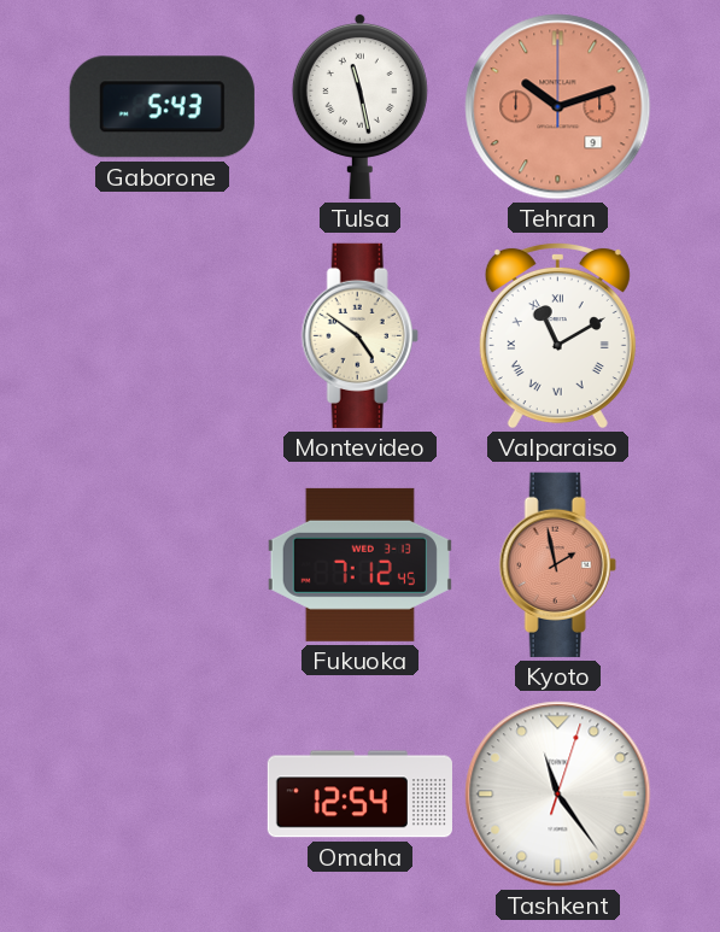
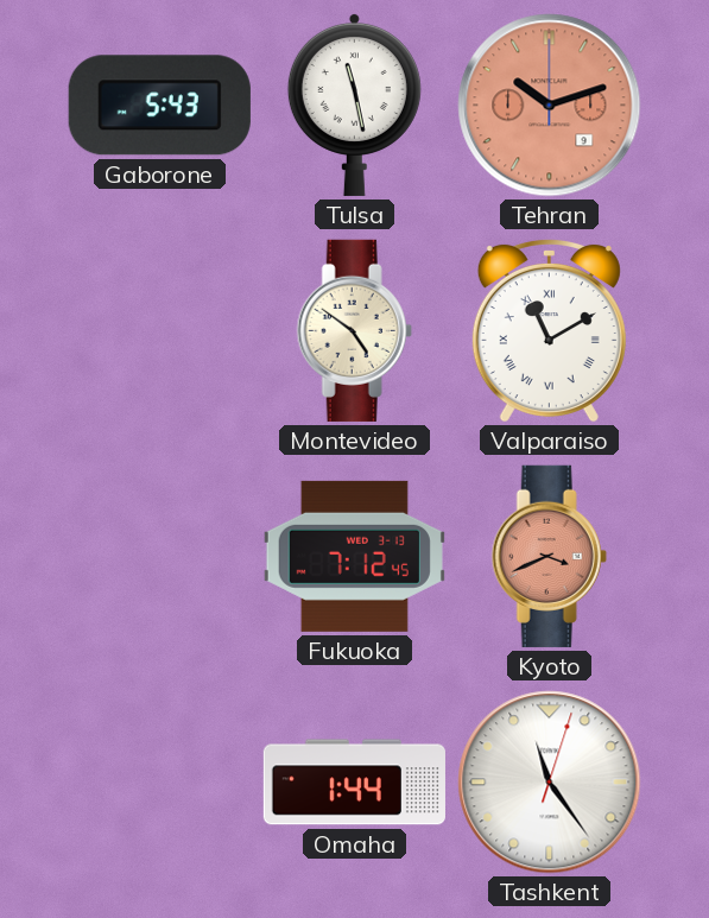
Kyoto: 1:58 -> 3:41
Omaha: 12:54 -> 1:44
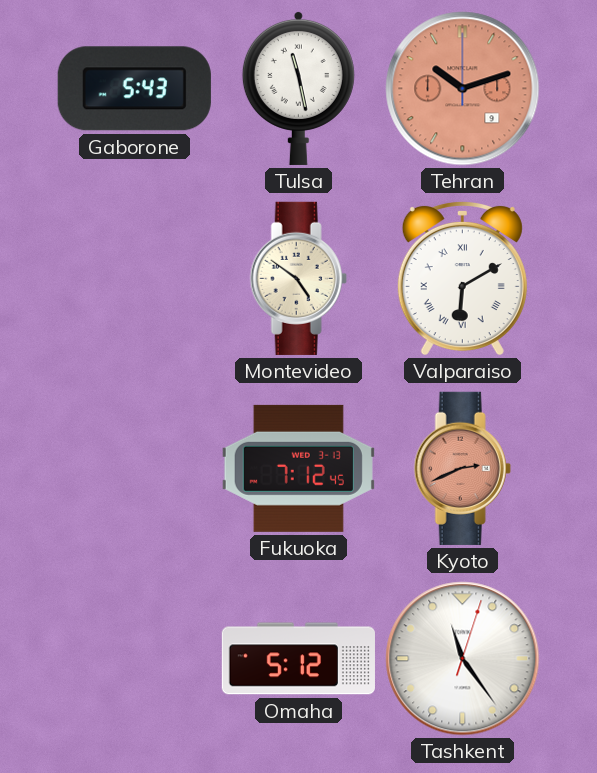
Valparaiso: 11:10 -> 6:10
Kyoto: 3:41 -> 2:41
Omaha: 1:44 -> 5:12
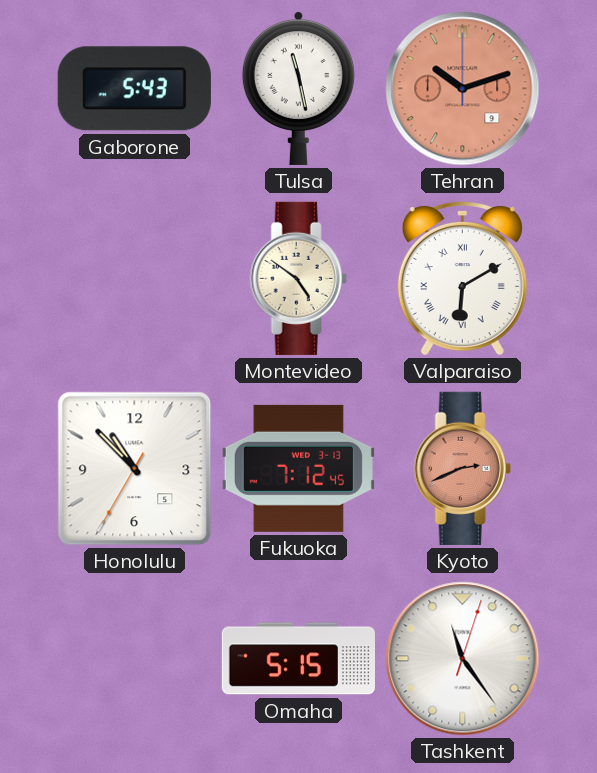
Honolulu: none -> 10:52
Omaha: 5:12 -> 5:15
